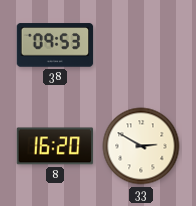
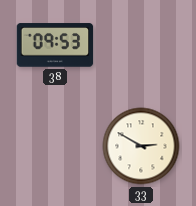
8: 16:20 -> none
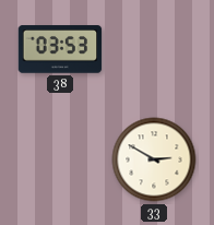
38: 09:53 -> 03:53
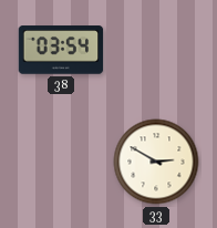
38: 03:53 -> 03:54
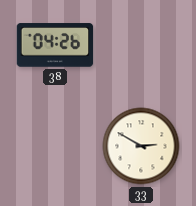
38: 03:54 -> 04:26
